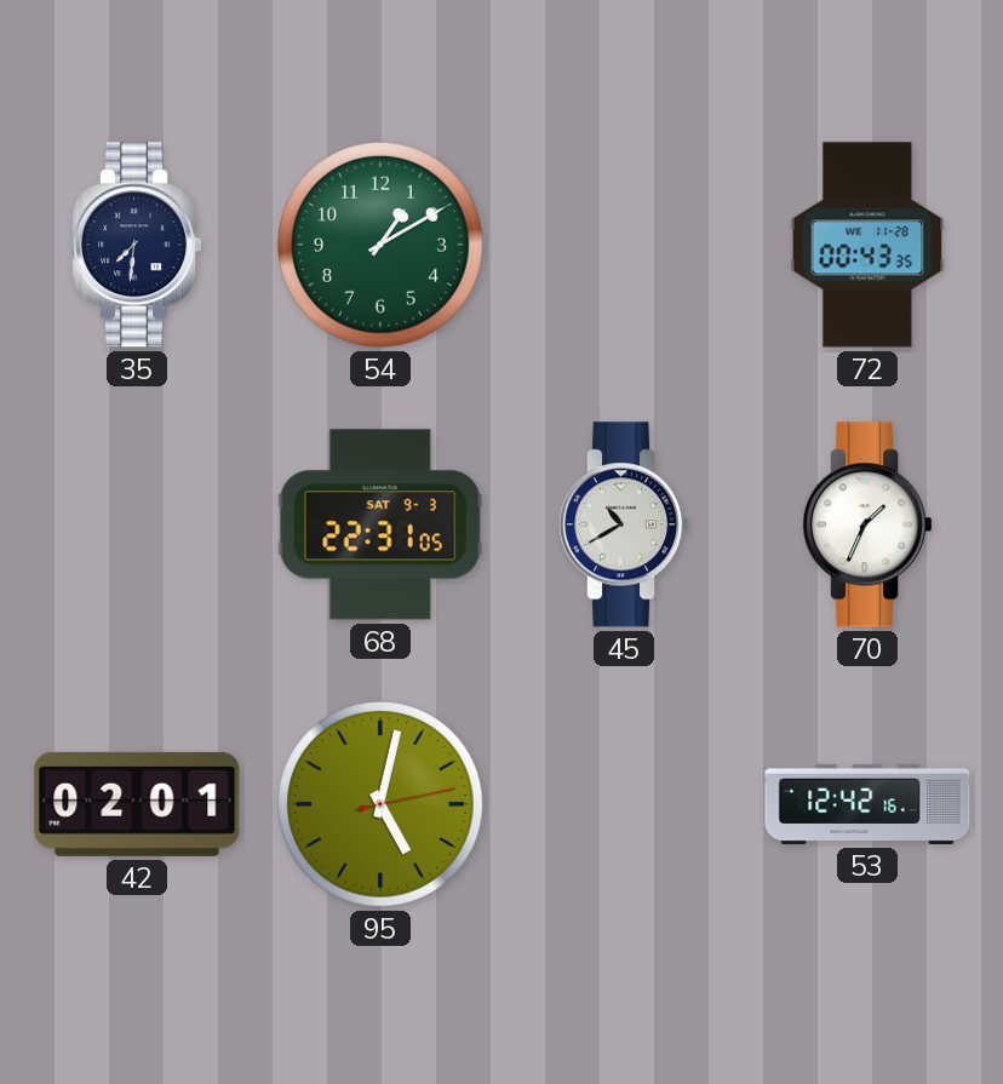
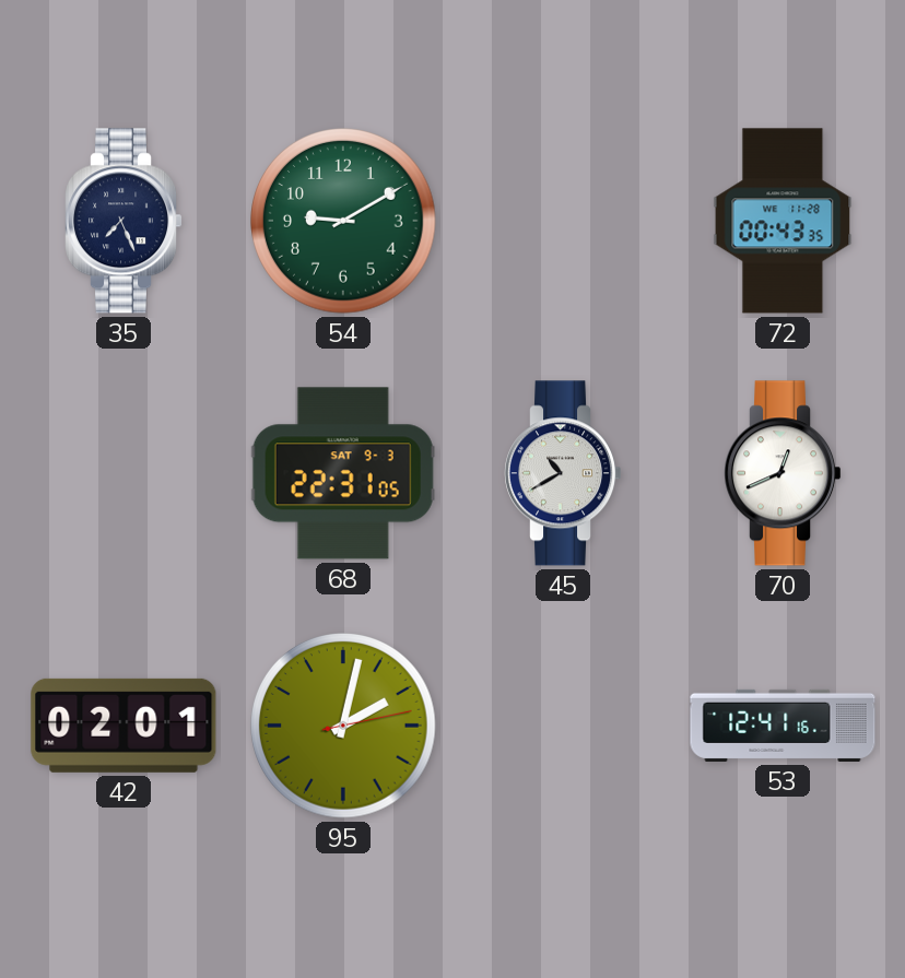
35: 7:31 -> 7:26
54: 1:10 -> 9:10
70: 1:34 -> 12:41
95: 5:02 -> 2:02
53: 12:42 -> 12:41
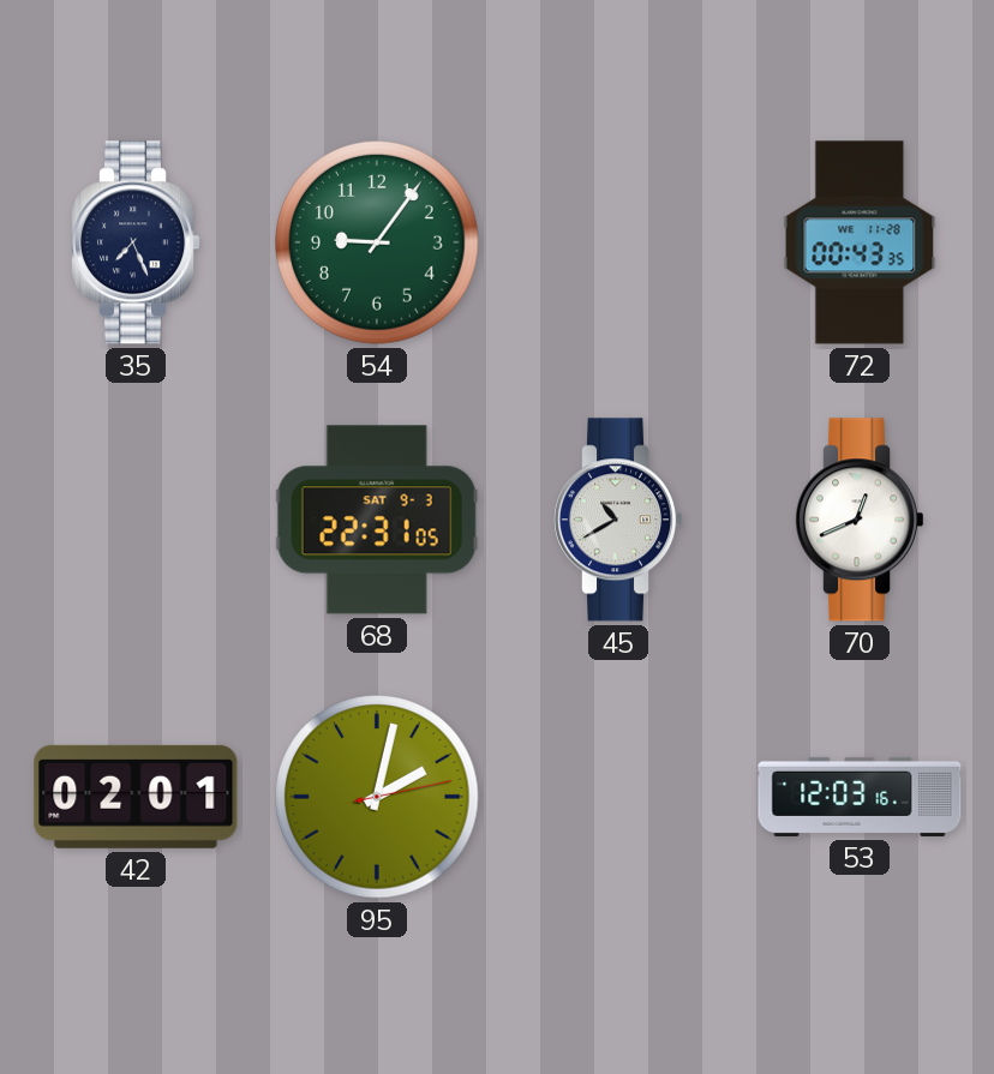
54: 9:10 -> 9:06
53: 12:41 -> 12:03
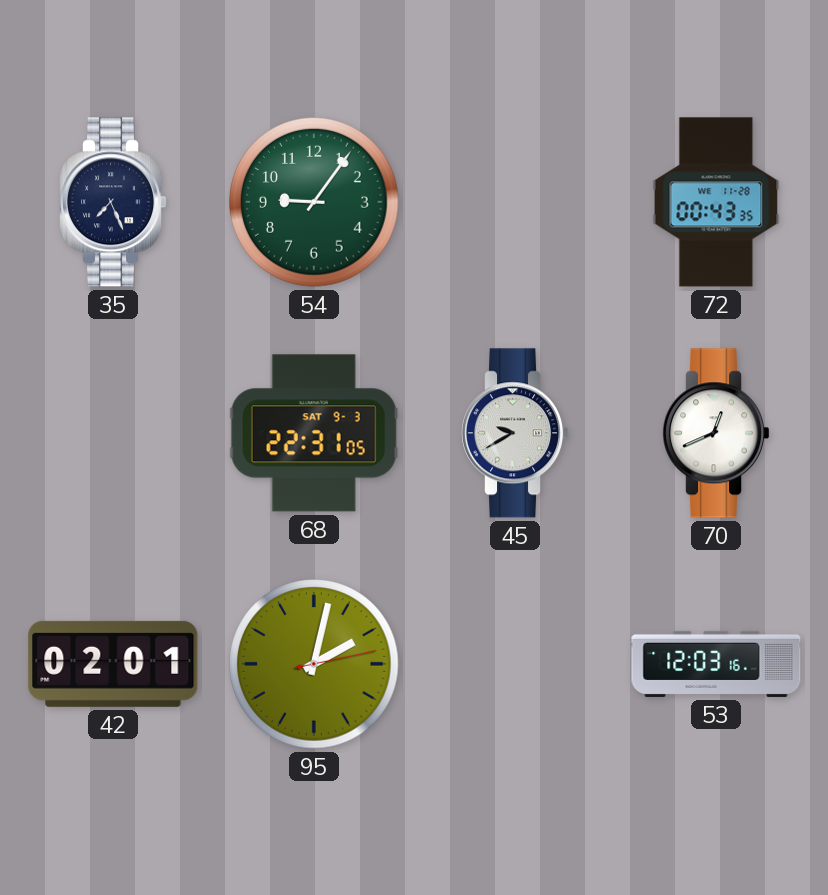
45: 10:40 -> 9:40
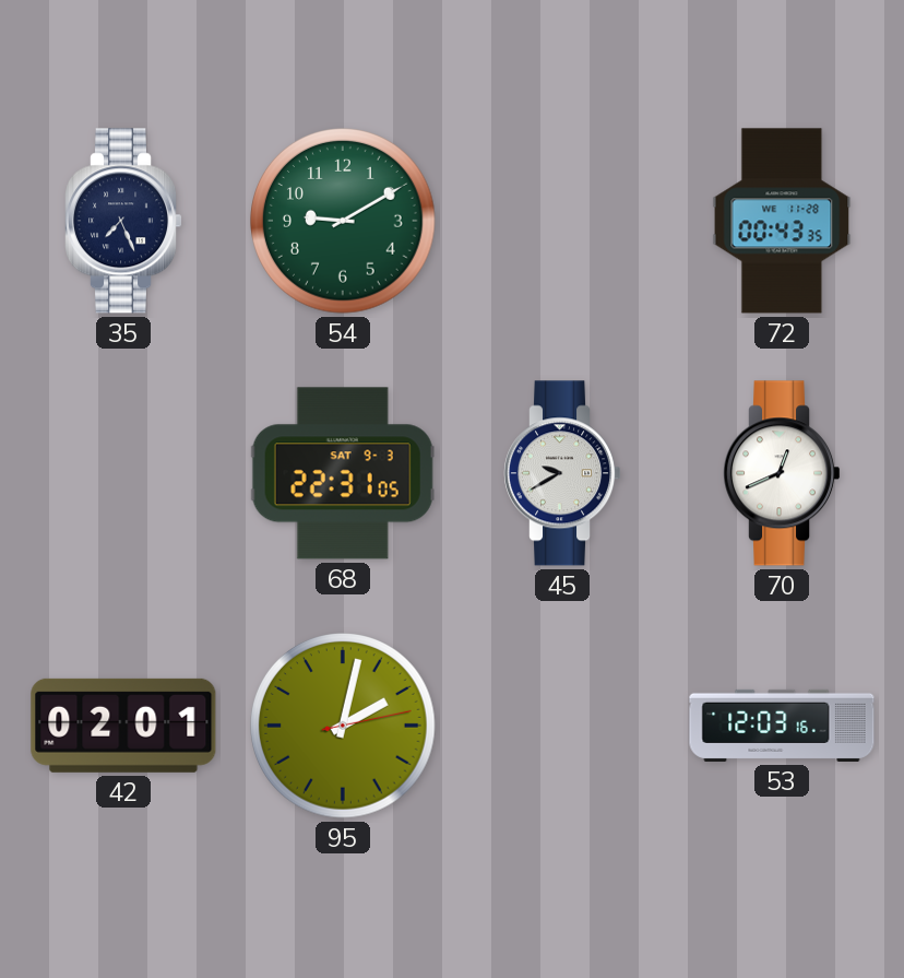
54: 9:06 -> 9:10
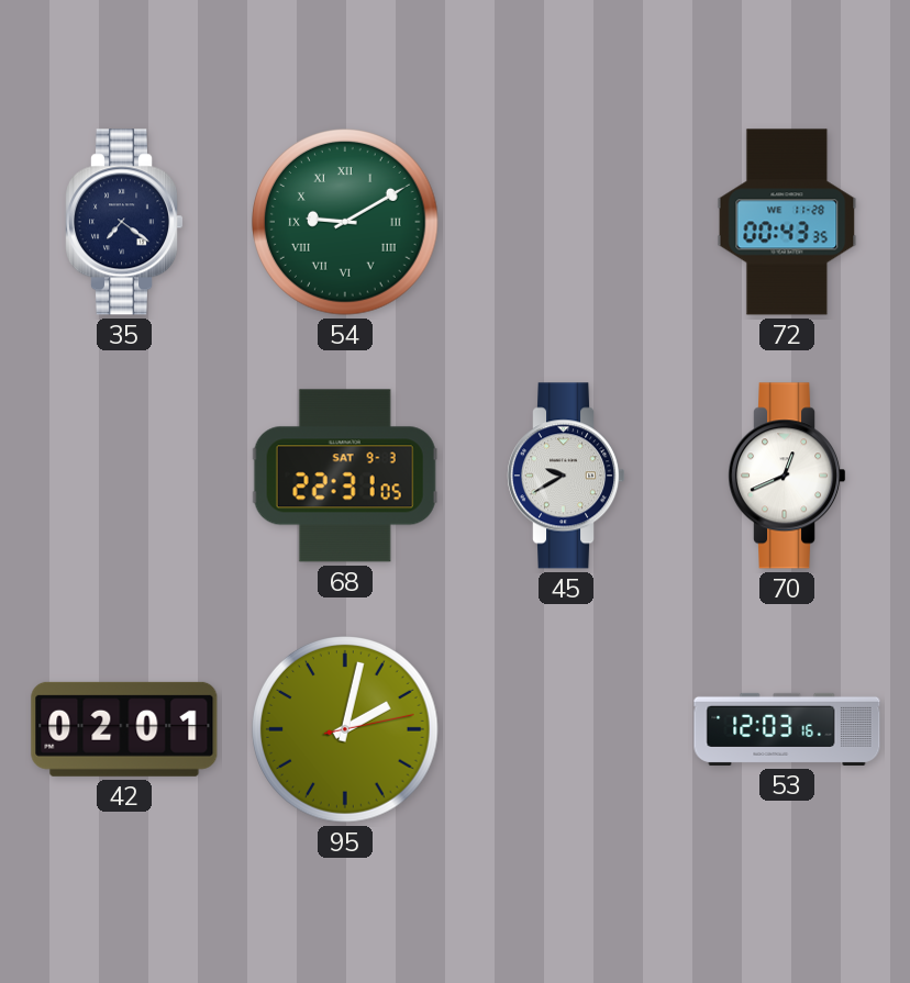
35: 7:26 -> 7:21
54 numerals: Arabic -> Roman
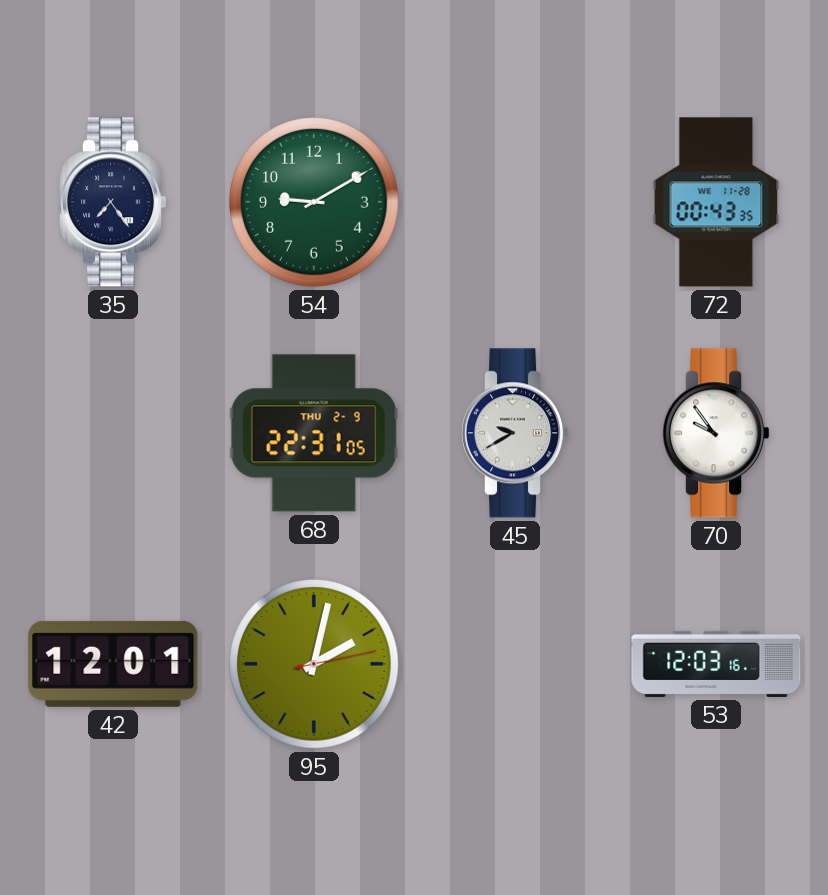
35: 7:21 -> 7:24
54 numerals: Roman -> Arabic
68 date: SAT 9-3 -> THU 2-9
70: 12:41 -> 9:54
42: 02:01 -> 12:01
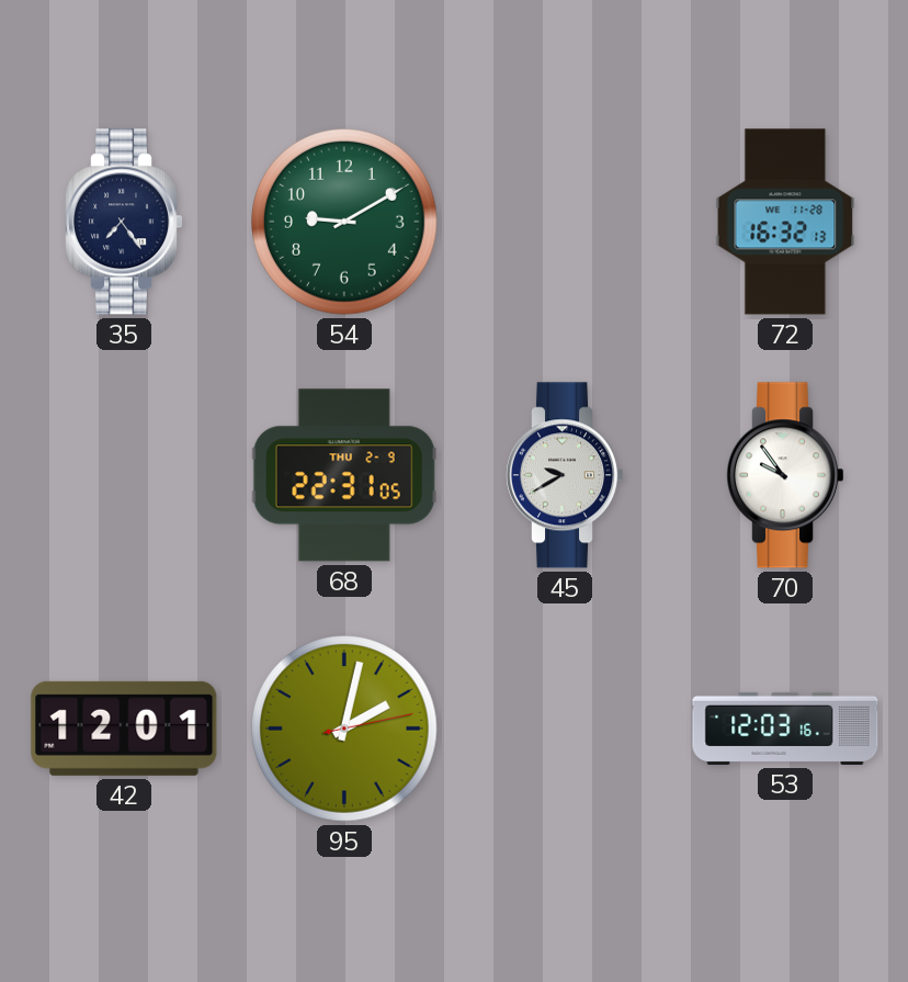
72: 00:43 -> 16:32
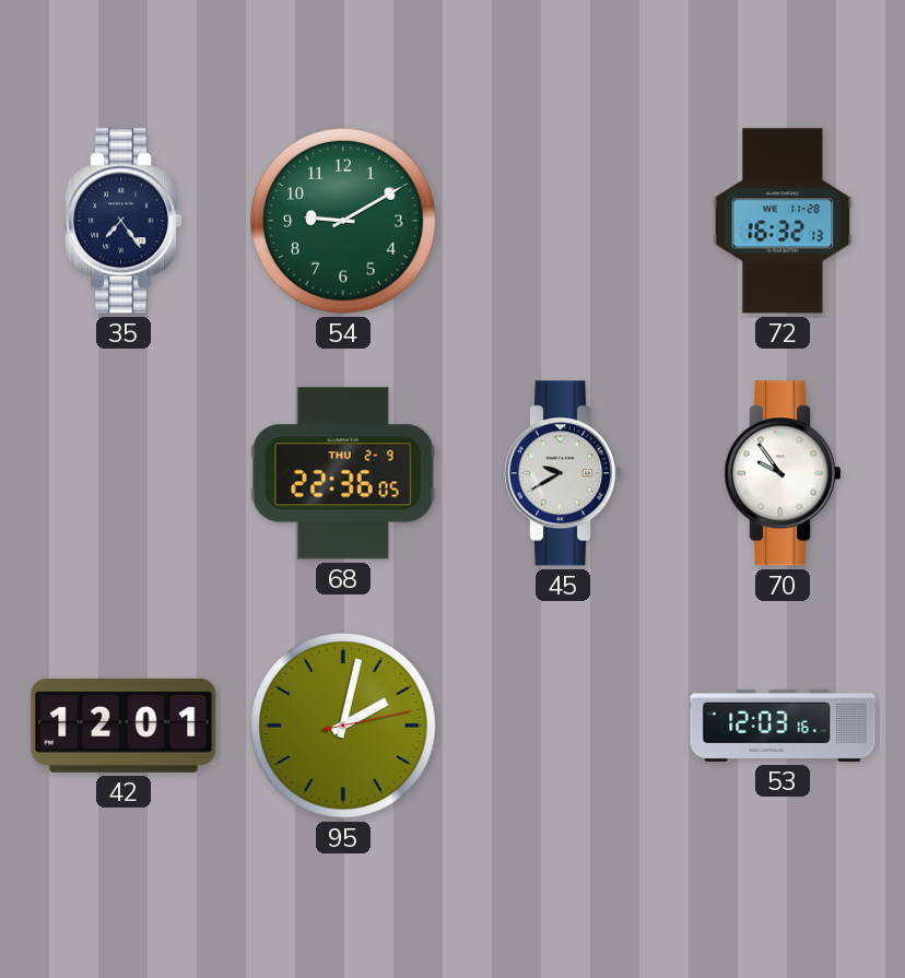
68: 22:31 -> 22:36
